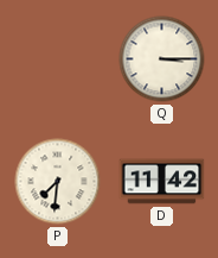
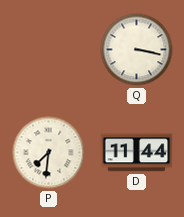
Q: 3:15 -> 3:17
D: 11:42 -> 11:44
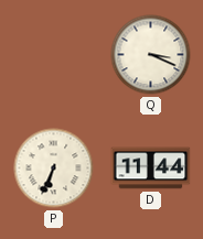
Q: 3:17 -> 3:19
P: 7:31 -> 6:34
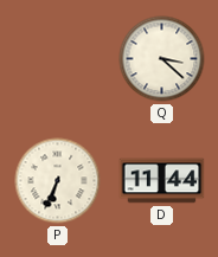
Q: 3:19 -> 3:22
